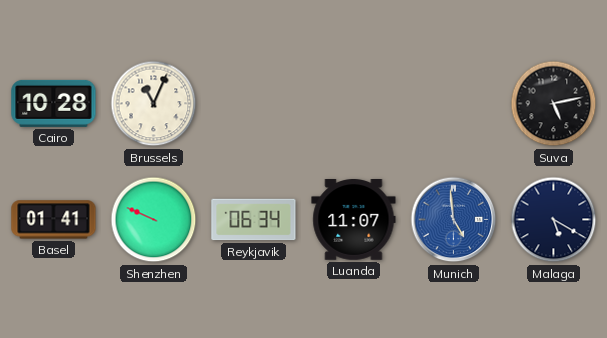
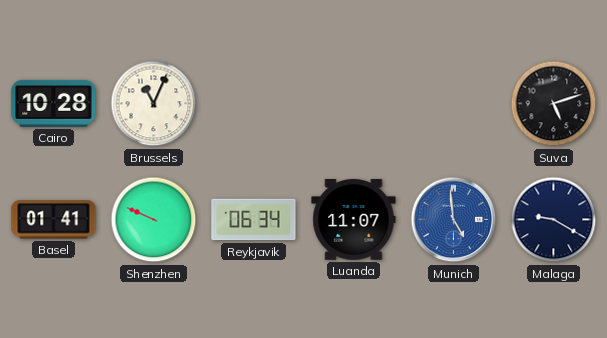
Suva: 5:13 -> 5:12
Malaga: 5:20 -> 9:20
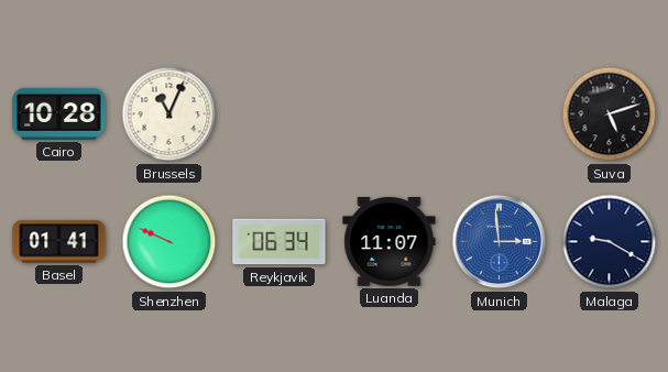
Munich: 4:59 -> 2:59
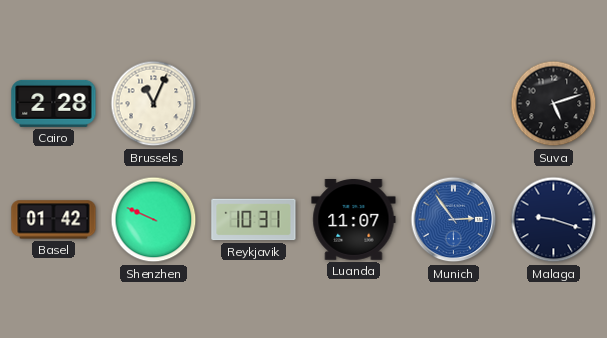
Cairo: 10:28 -> 2:28
Basel: 01:41 -> 01:42
Reykjavik: 06:34 -> 10:31
Munich: 2:59 -> 2:54
Malaga: 9:20 -> 9:18
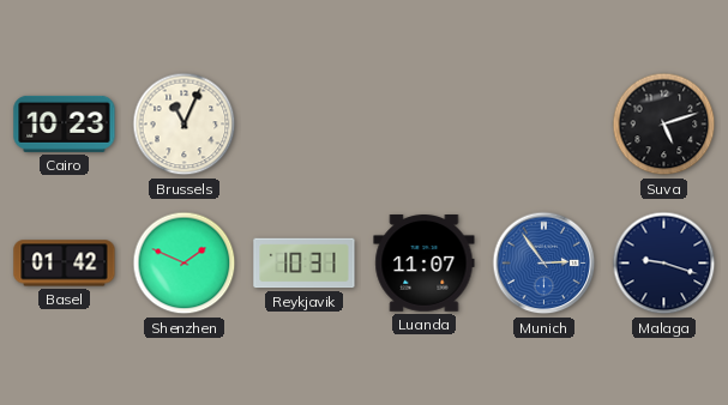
Cairo: 2:28 -> 10:23
Shenzhen: 9:49 -> 1:49
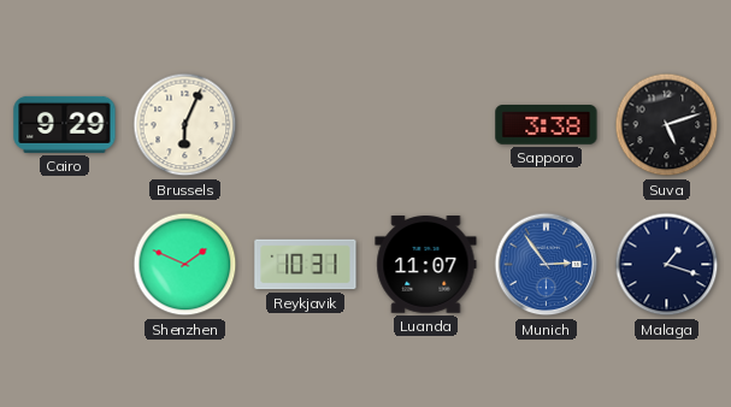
Cairo: 10:23 -> 9:29
Brussels: 11:04 -> 6:04
Sapporo: none -> 3:38
Basel: 01:42 -> none
Malaga: 9:18 -> 1:18
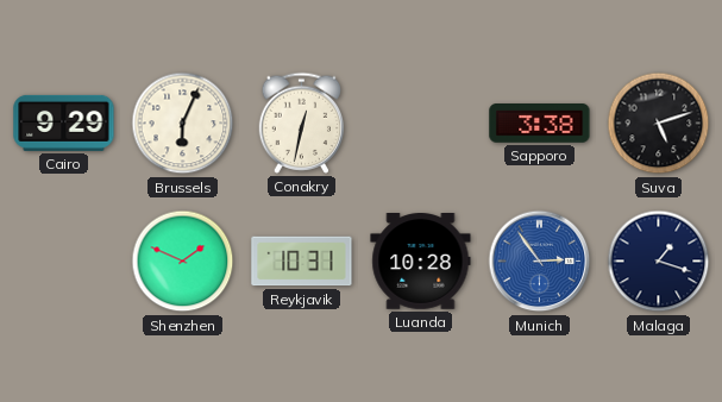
Conakry: none -> 12:32
Luanda: 11:07 -> 10:28
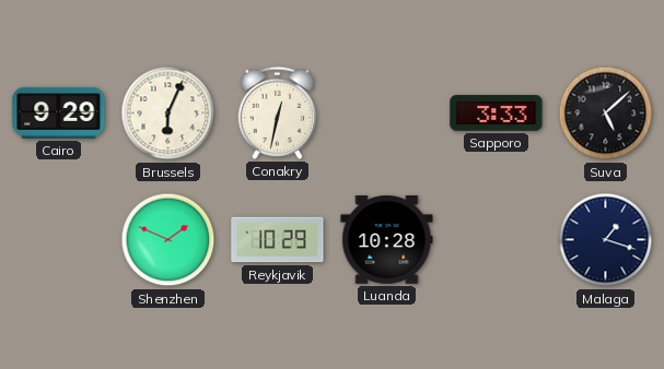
Sapporo: 3:38 -> 3:33
Suva: 5:12 -> 5:08
Reykjavik: 10:31 -> 10:29
Munich: 2:54 -> none
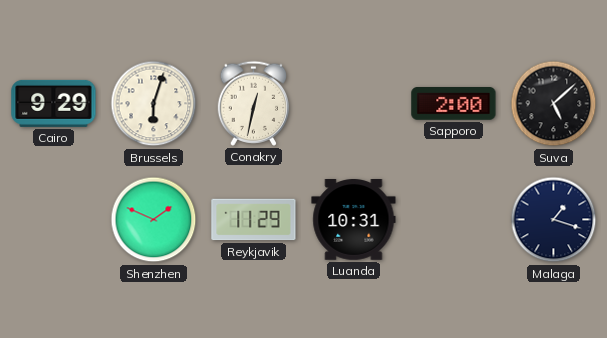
Brussels: 6:04 -> 6:03
Sapporo: 3:33 -> 2:00
Reykjavik: 10:29 -> 11:29
Luanda: 10:28 -> 10:31
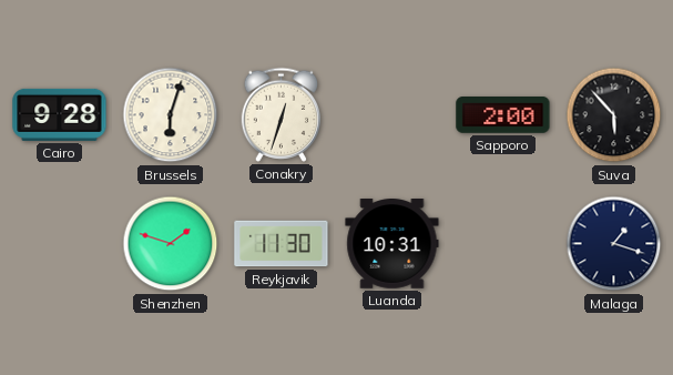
Cairo: 9:29 -> 9:28
Conakry: 12:32 -> 12:33
Suva: 5:08 -> 5:53
Shenzhen: 1:49 -> 1:48
Reykjavik: 11:29 -> 11:30
